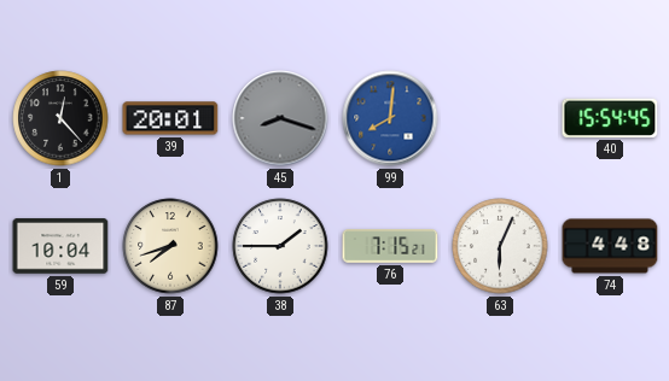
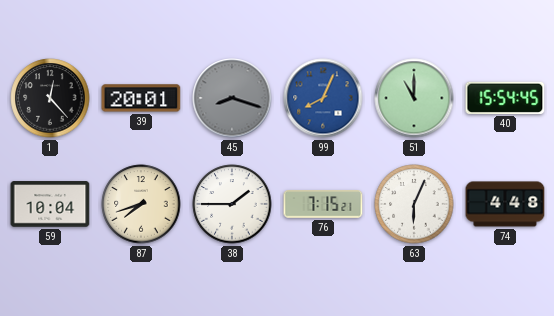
99: 8:01 -> 8:04
51: none -> 11:00
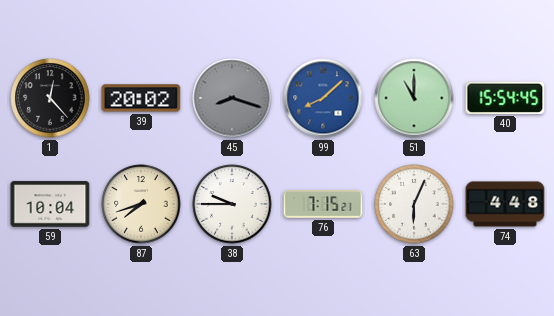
39: 20:01 -> 20:02
99: 8:04 -> 8:08
38: 1:45 -> 9:45
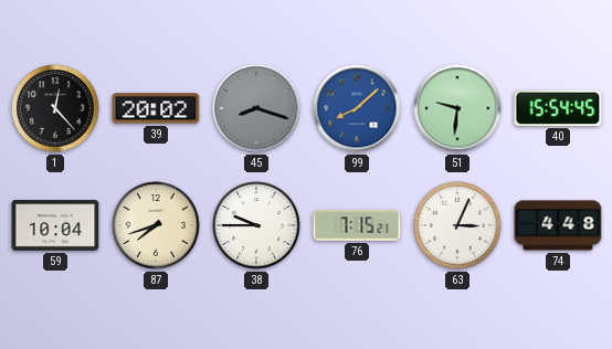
51: 11:00 -> 9:31
63: 6:04 -> 3:04
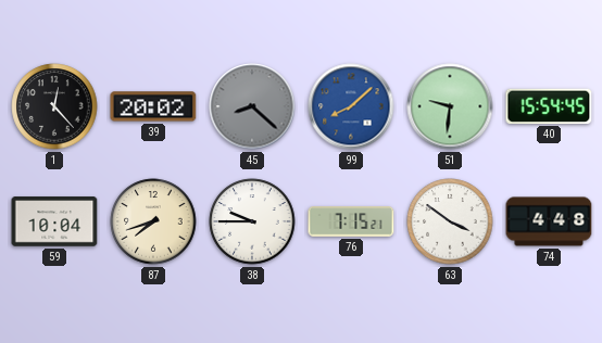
45: 8:18 -> 8:22
63: 3:04 -> 3:51
